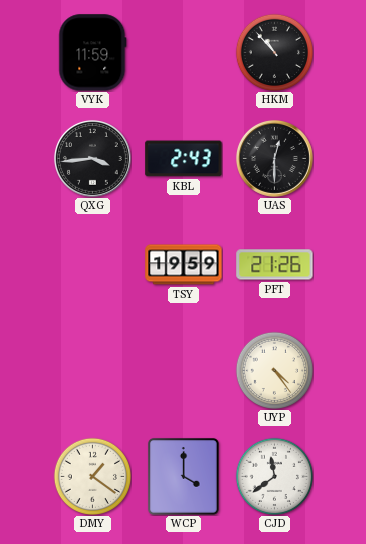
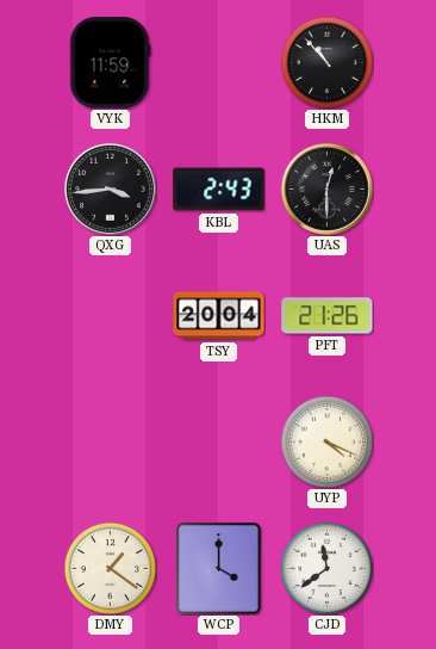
TSY: 19:59 -> 20:04
UYP: 4:24 -> 4:19
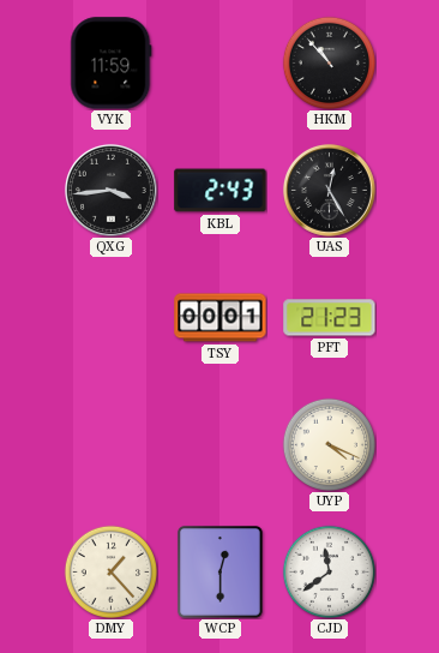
UAS: 12:30 -> 12:25
TSY: 20:04 -> 00:01
PFT: 21:26 -> 21:23
DMY: 1:21 -> 1:23
WCP: 4:00 -> 12:30
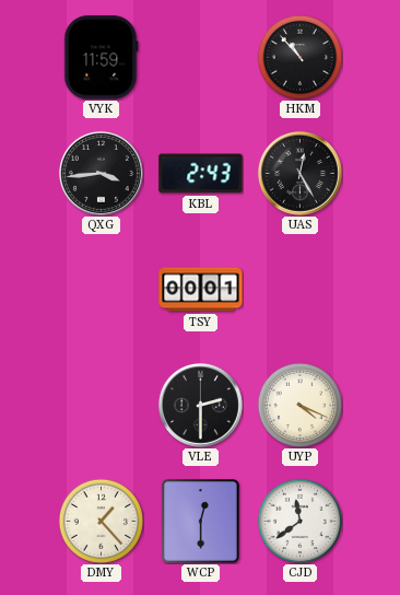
PFT: 21:23 -> none
VLE: none -> 2:30
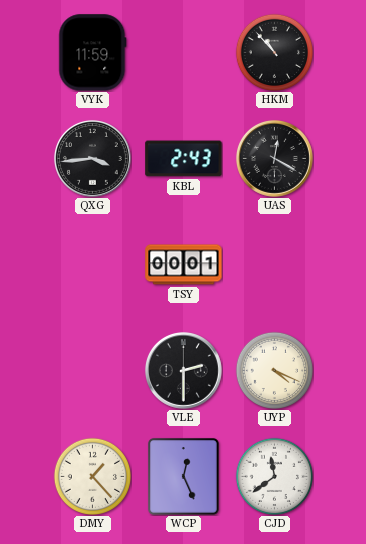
UAS: 12:25 -> 12:20
WCP: 12:30 -> 12:26
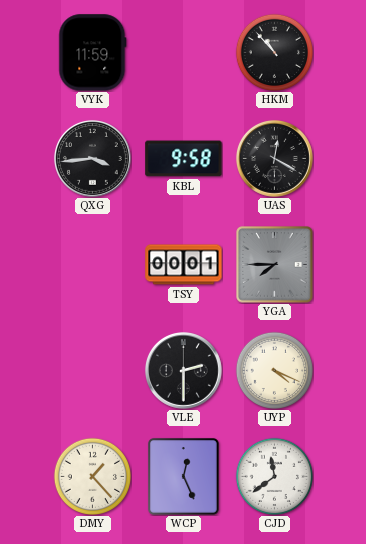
KBL: 2:43 -> 9:58
YGA: none -> 7:45
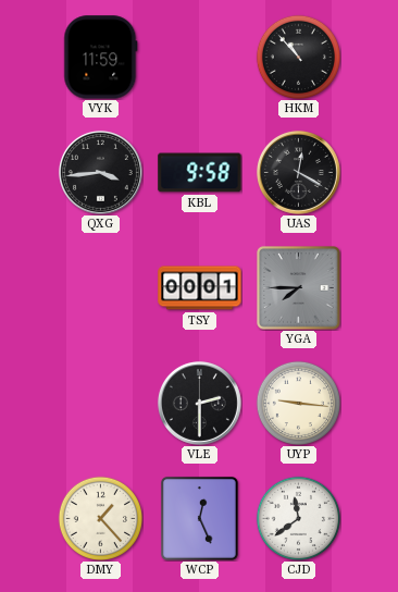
UYP: 4:19 -> 9:16
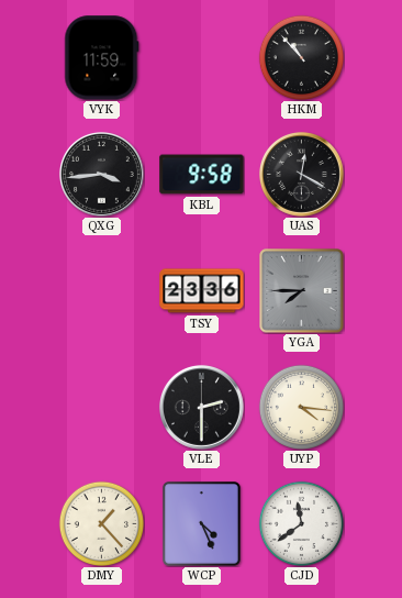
TSY: 00:01 -> 23:36
UYP: 9:16 -> 4:16
WCP: 12:26 -> 4:26
